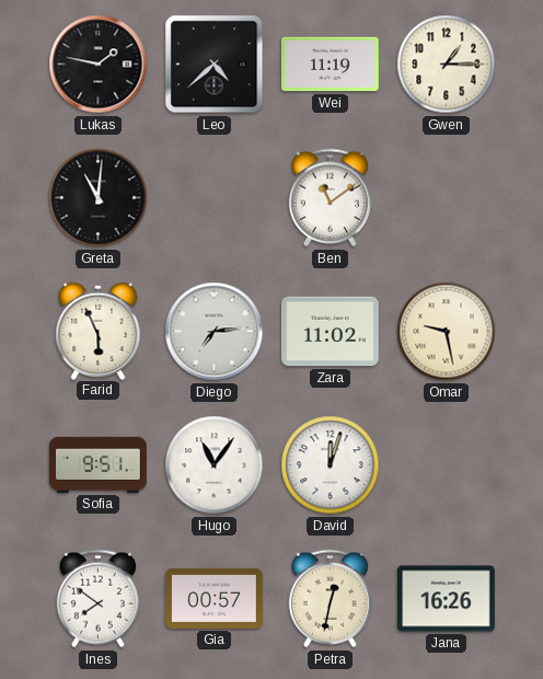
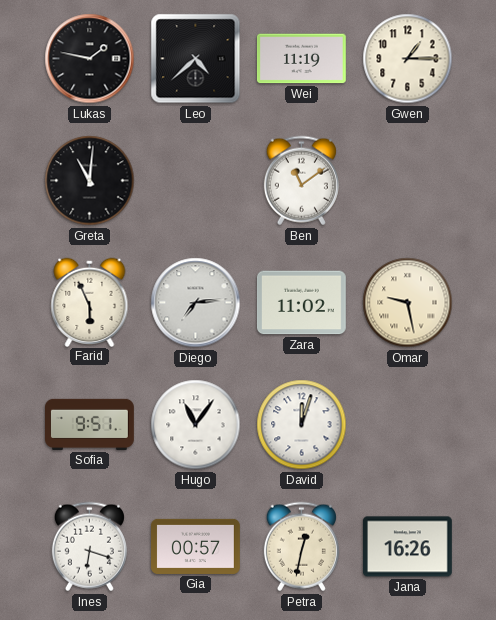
Ines: 7:51 -> 6:18
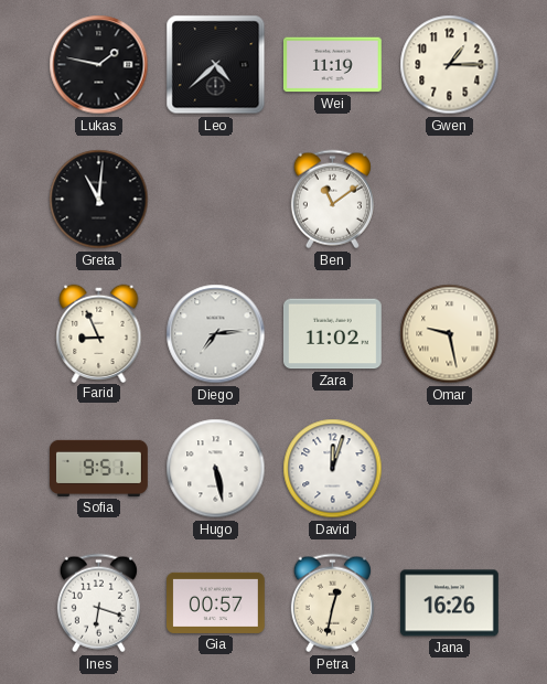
Farid: 5:56 -> 8:56
Hugo: 11:06 -> 5:28
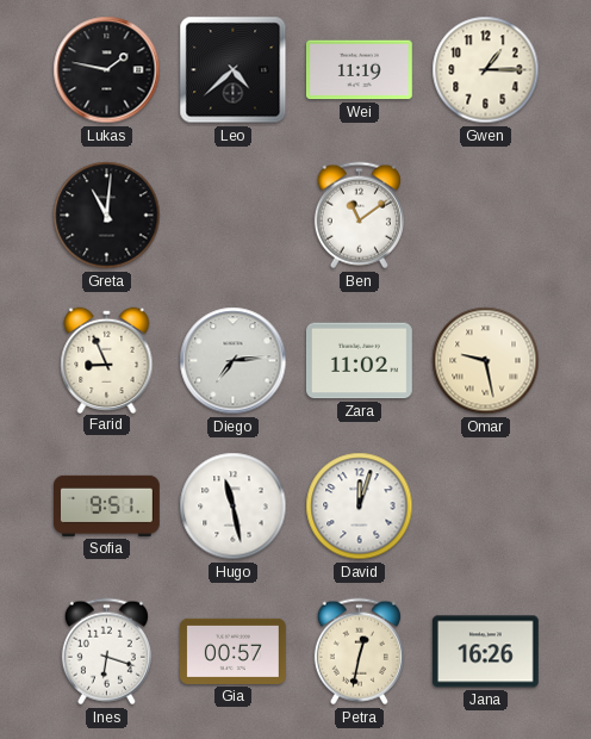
Hugo: 5:28 -> 11:28
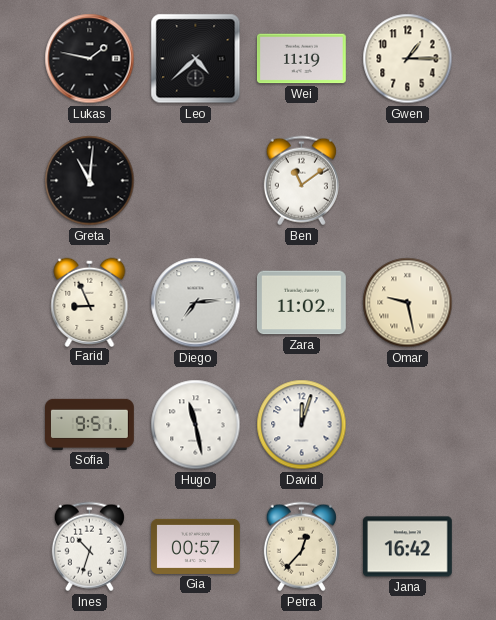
Ines: 6:18 -> 10:33
Petra: 12:32 -> 12:37
Jana: 16:26 -> 16:42
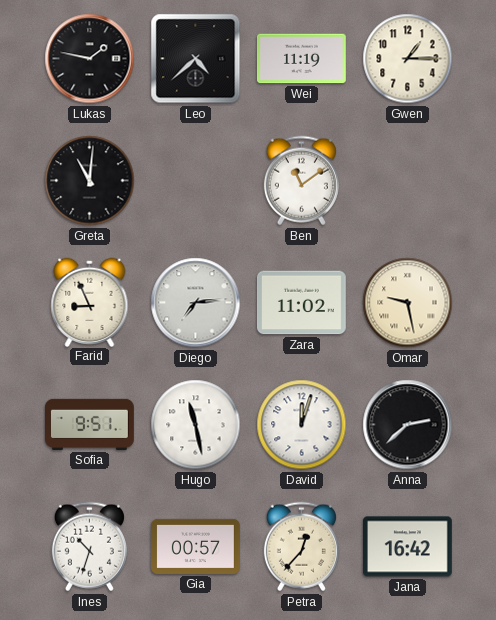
Anna: none -> 2:38
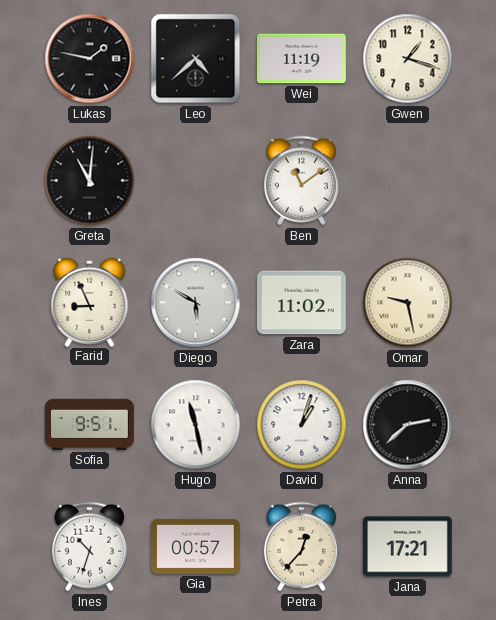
Gwen: 1:15 -> 1:18
Diego: 7:14 -> 5:50
David: 12:03 -> 1:03
Jana: 16:42 -> 17:21
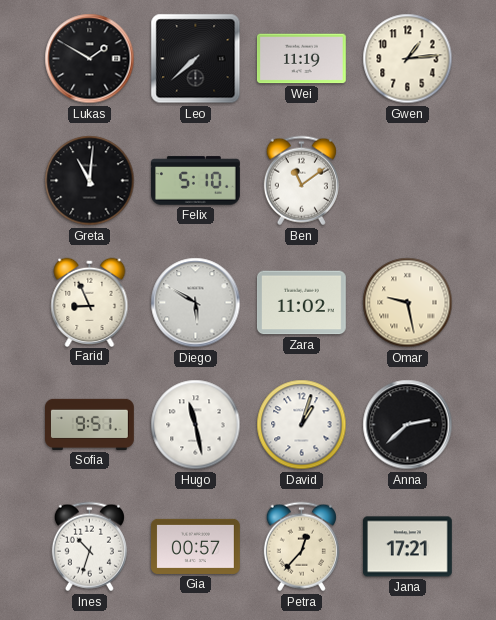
Lukas: 1:47 -> 1:50
Leo: 4:38 -> 7:38
Gwen: 1:18 -> 1:14
Felix: none -> 5:10
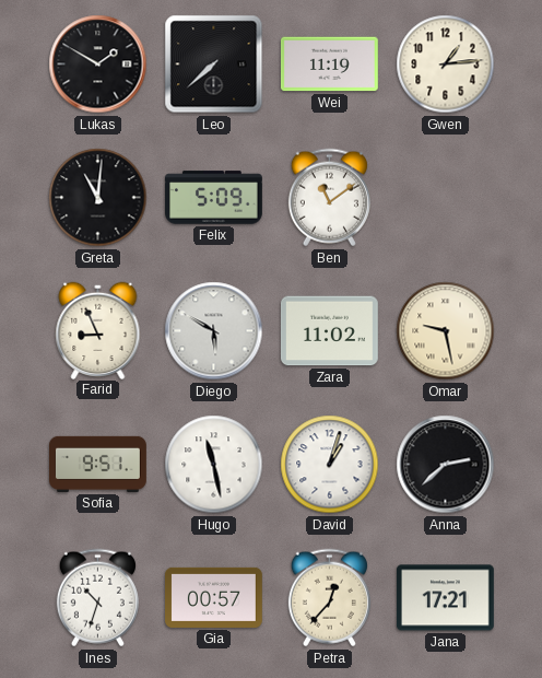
Felix: 5:10 -> 5:09
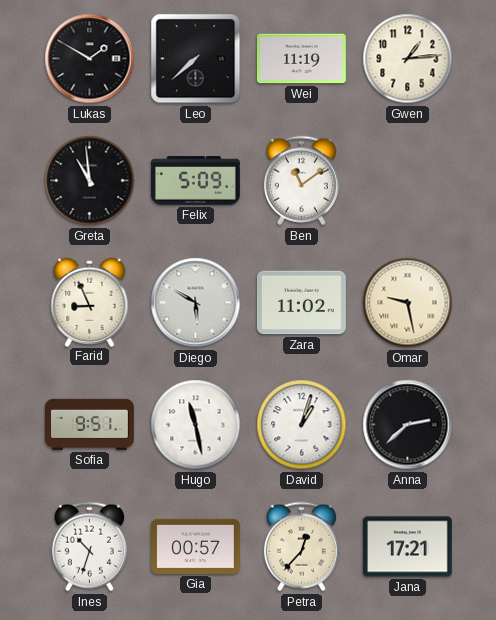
Greta: 11:01 -> 10:59
